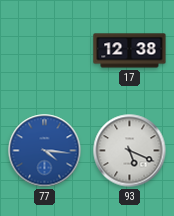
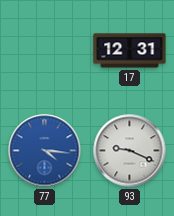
17: 12:38 -> 12:31
93: 5:19 -> 9:19
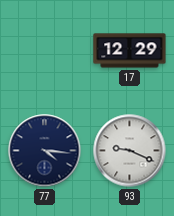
17: 12:31 -> 12:29
77 dial: blue -> navy
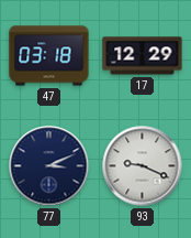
47: none -> 03:18
77: 4:16 -> 3:11
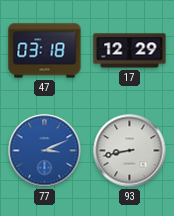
77 dial: navy -> blue
93: 9:19 -> 8:43
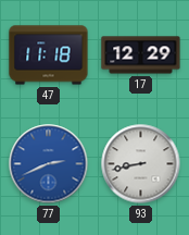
47: 03:18 -> 11:18
77: 3:11 -> 2:41
